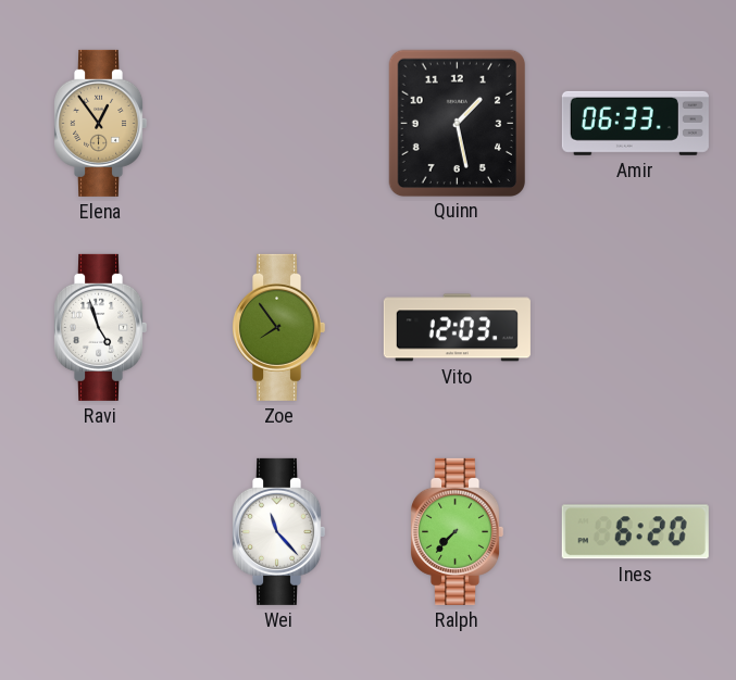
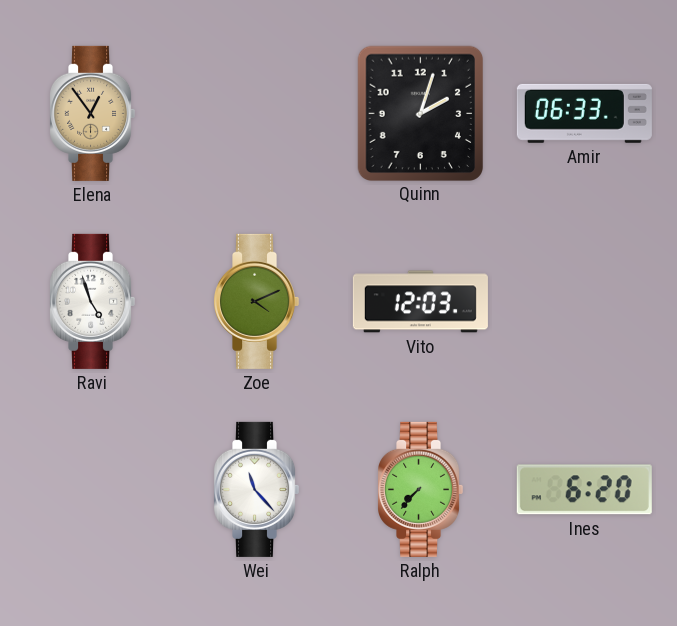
Quinn: 1:28 -> 2:03
Zoe: 7:54 -> 4:11
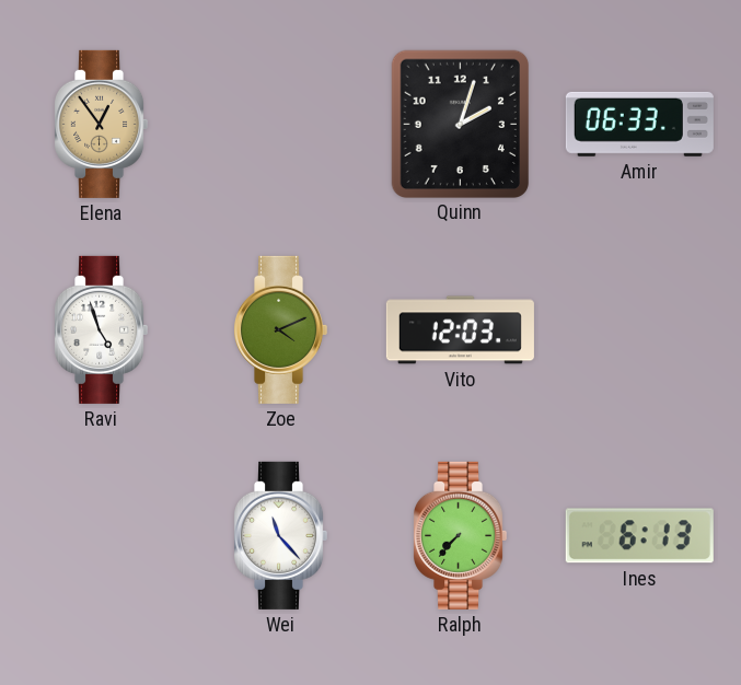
Ines: 6:20 -> 6:13
